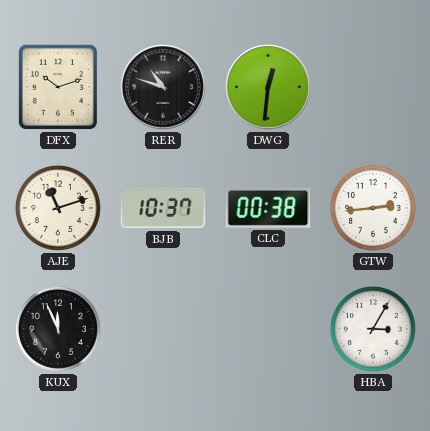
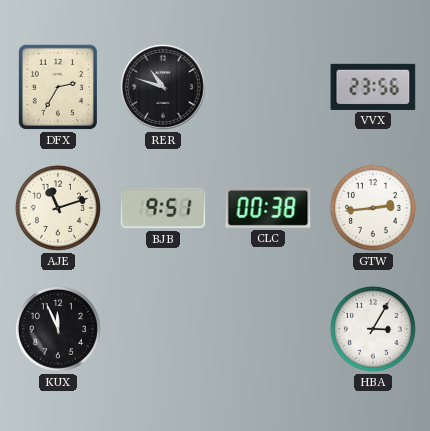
DFX: 10:12 -> 2:35
DWG: 12:31 -> none
VVX: none -> 23:56
BJB: 10:37 -> 9:51
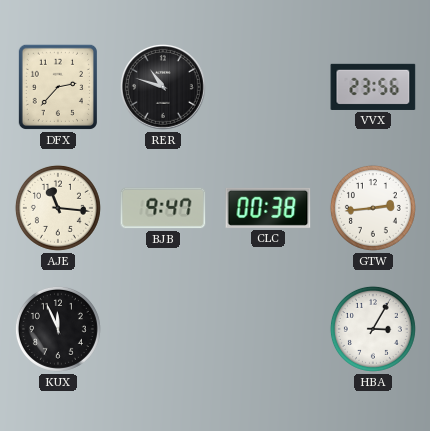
DFX: 2:35 -> 2:37
AJE: 11:12 -> 11:16
BJB: 9:51 -> 9:47
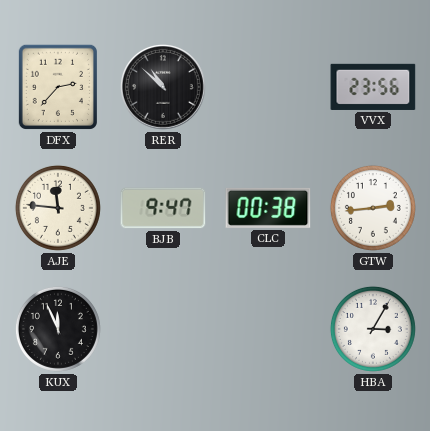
RER: 10:48 -> 10:52
AJE: 11:16 -> 11:46
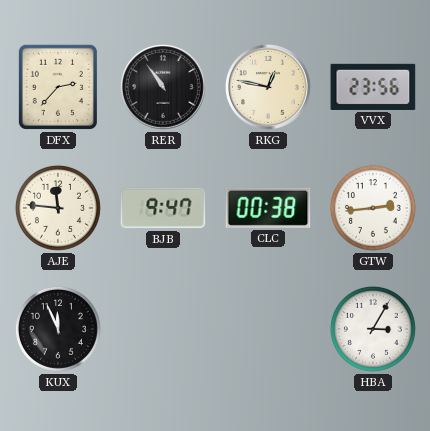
RER: 10:52 -> 10:54
RKG: none -> 12:47
